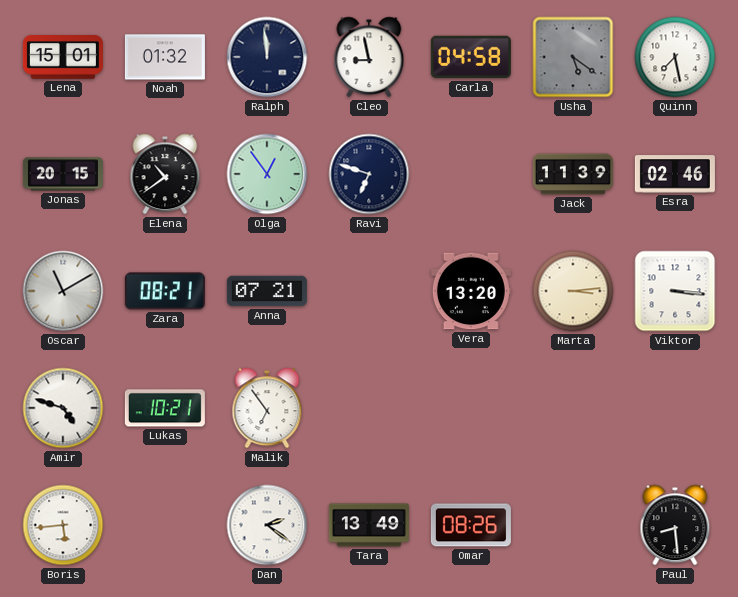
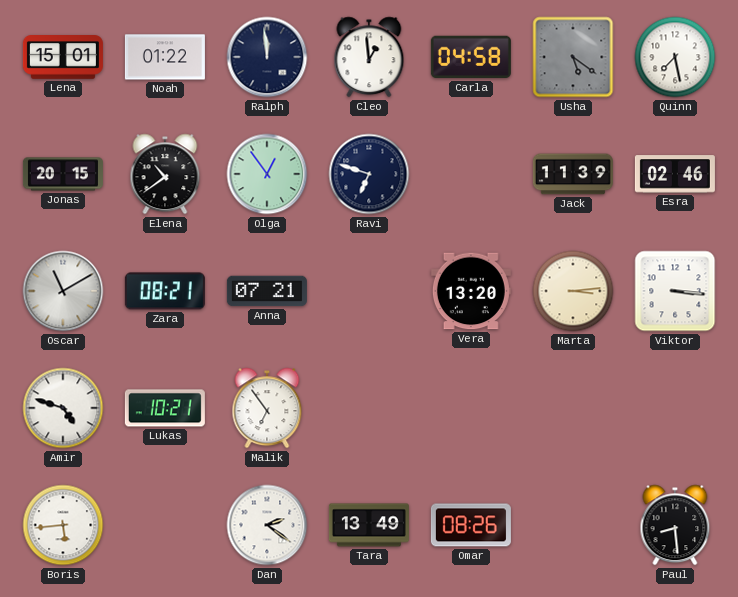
Noah: 01:32 -> 01:22
Cleo: 8:58 -> 12:59
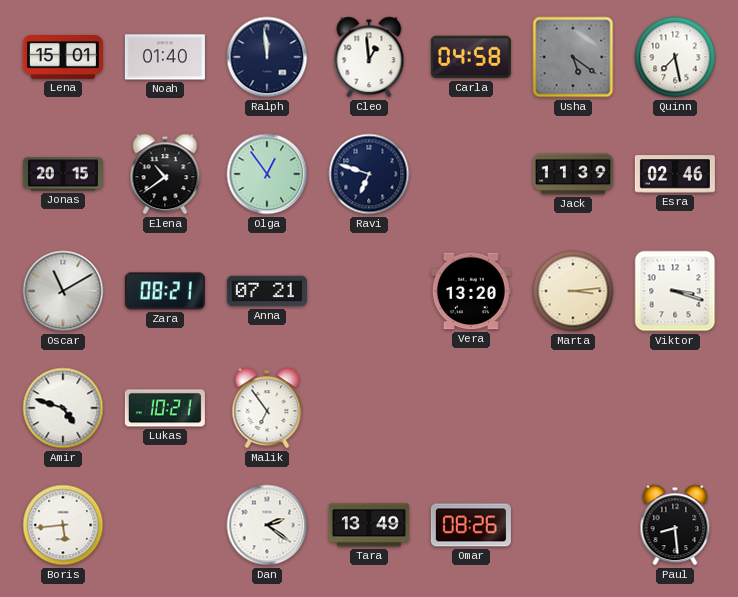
Noah: 01:22 -> 01:40
Viktor: 3:16 -> 3:18
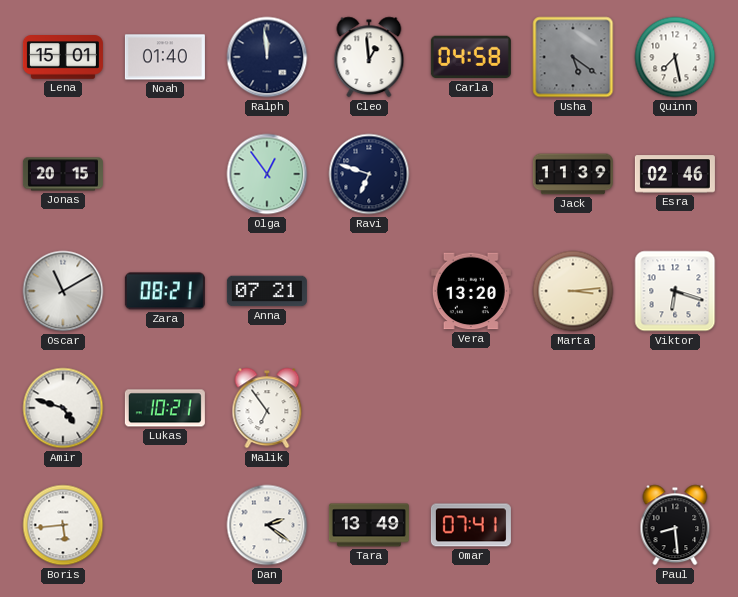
Elena: 10:39 -> none
Viktor: 3:18 -> 6:18
Omar: 08:26 -> 07:41
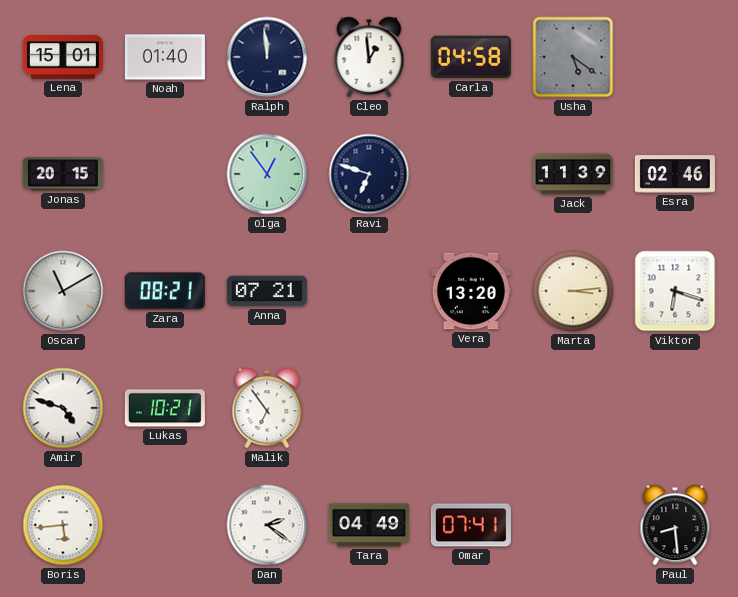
Quinn: 7:28 -> none
Tara: 13:49 -> 04:49
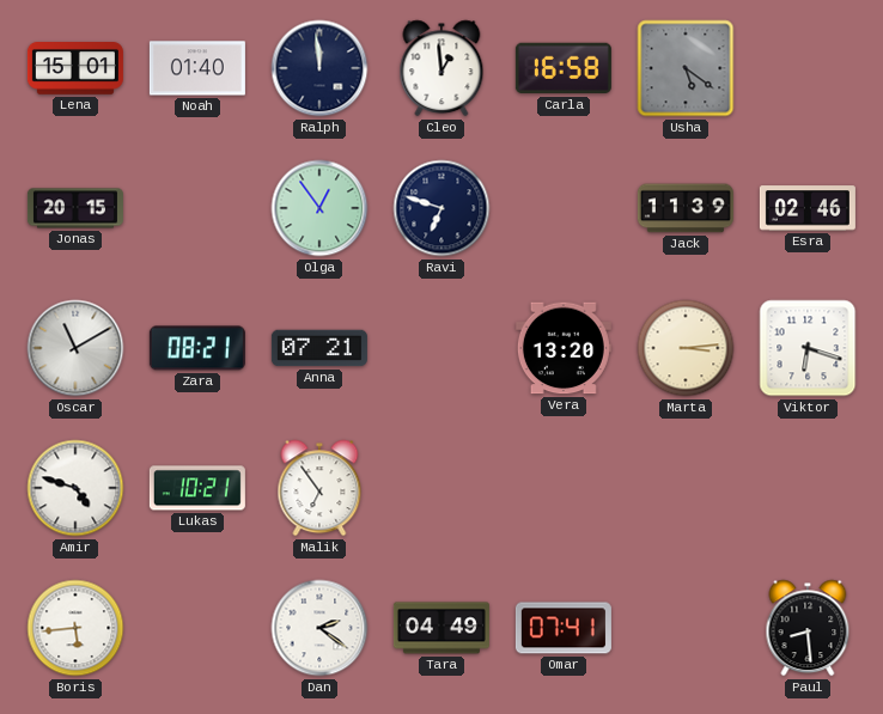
Carla: 04:58 -> 16:58
